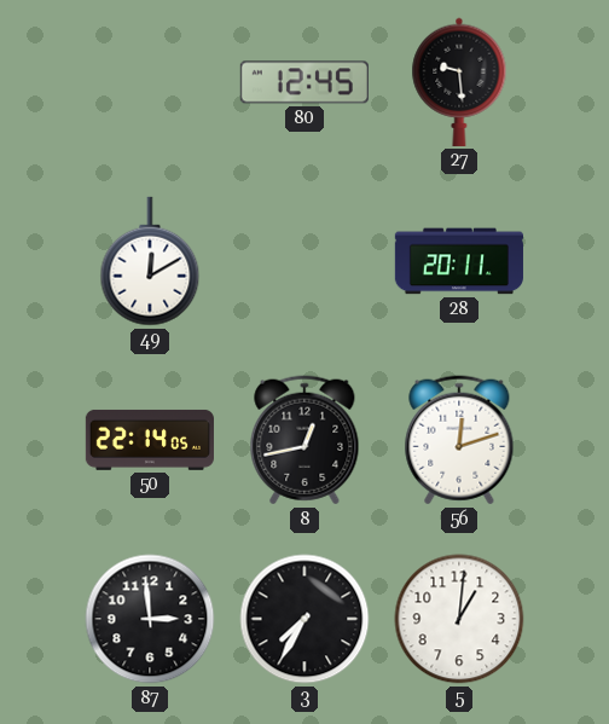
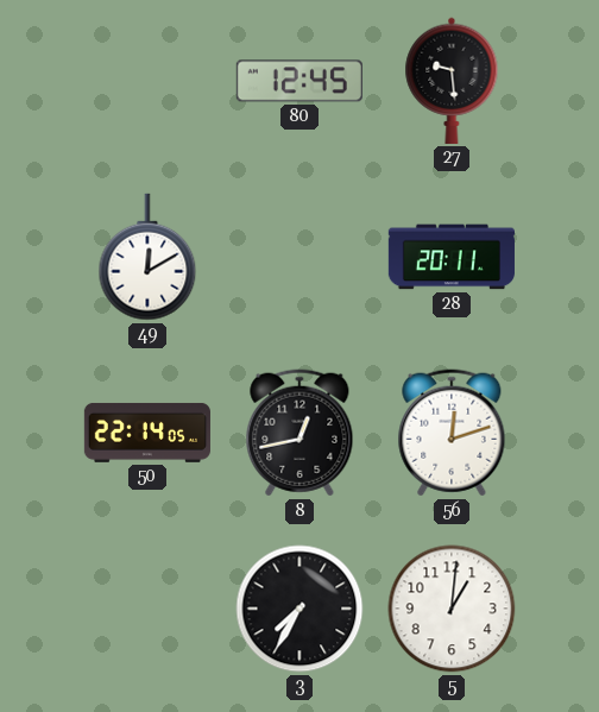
87: 2:59 -> none
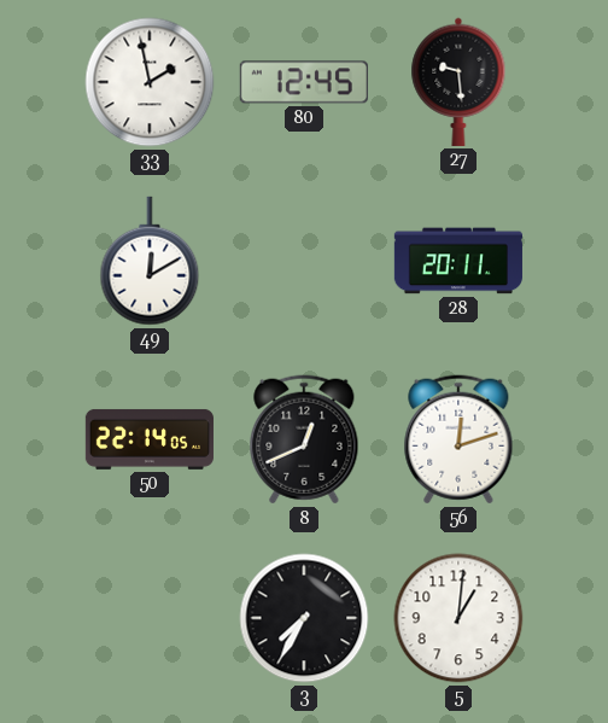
33: none -> 1:58
8: 12:43 -> 12:41
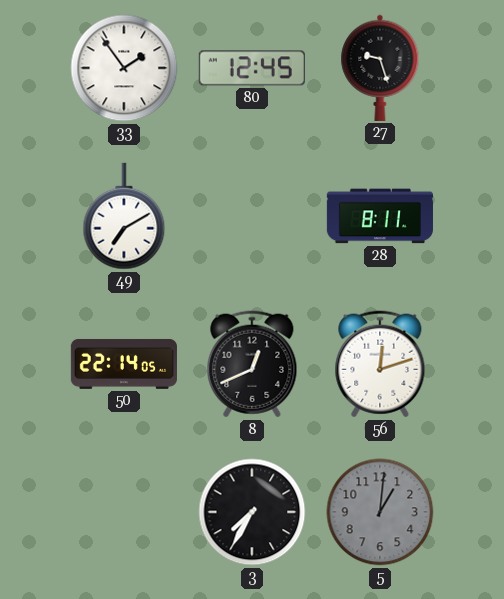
33: 1:58 -> 1:54
27: 9:29 -> 9:27
49: 12:10 -> 7:10
28: 20:11 -> 8:11
5 dial: white -> grey
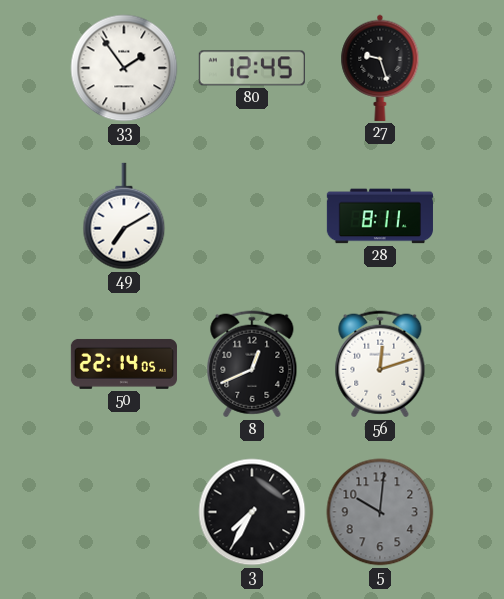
5: 1:01 -> 10:01
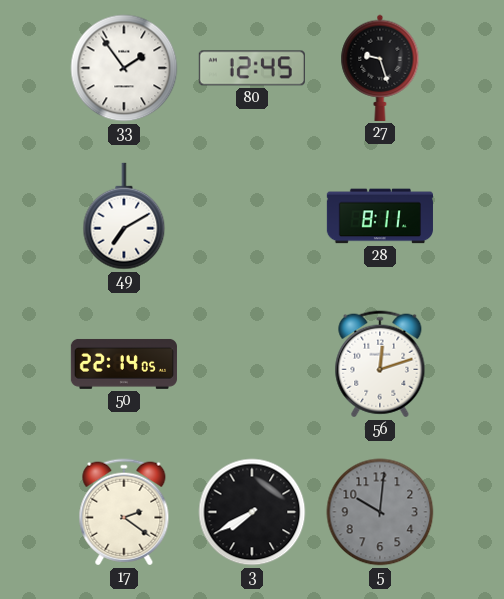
8: 12:41 -> none
17: none -> 2:21
3: 7:35 -> 7:40
